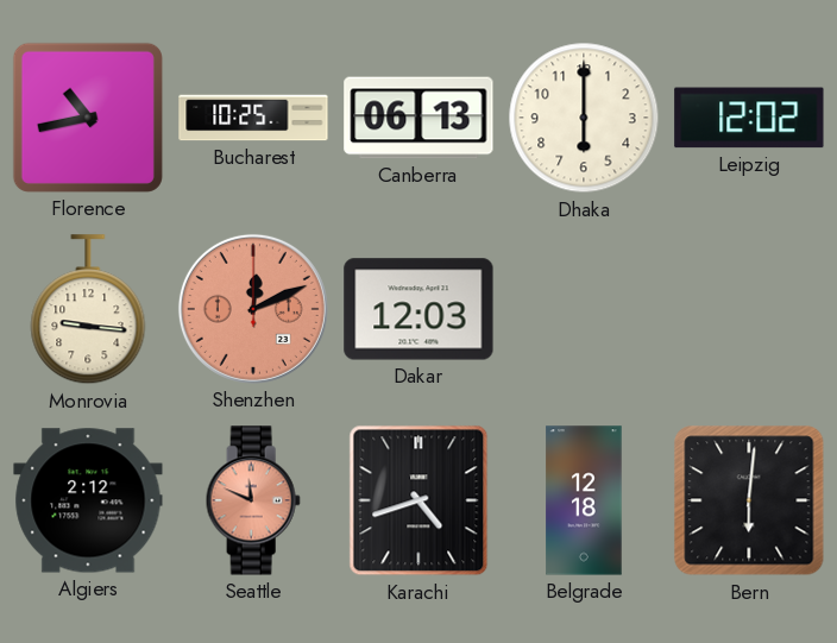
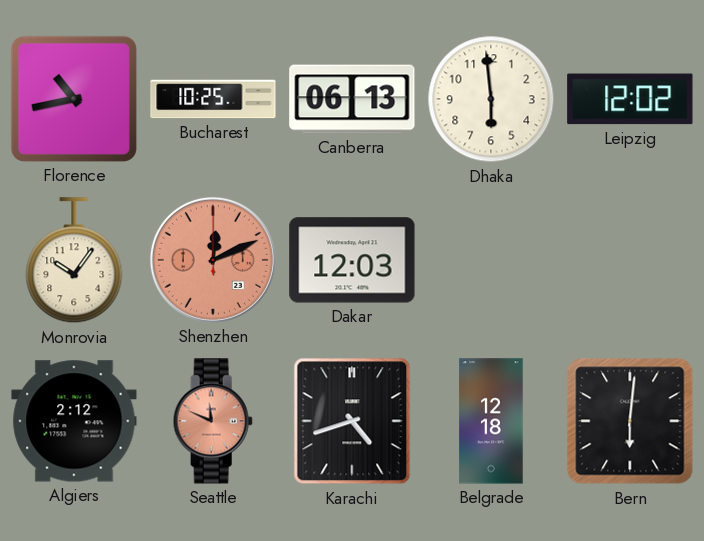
Dhaka: 6:00 -> 5:59
Monrovia: 9:16 -> 10:06
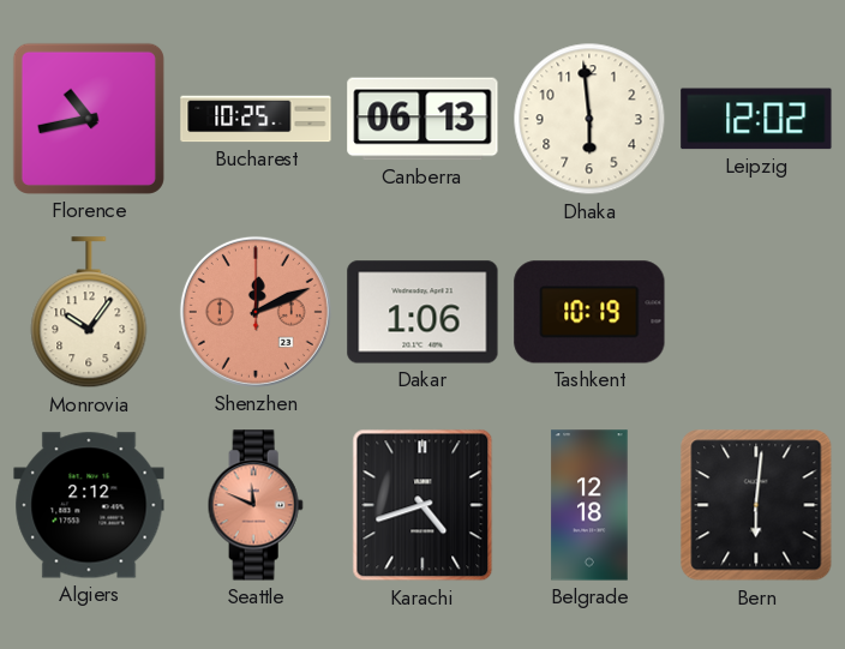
Dakar: 12:03 -> 1:06
Tashkent: none -> 10:19
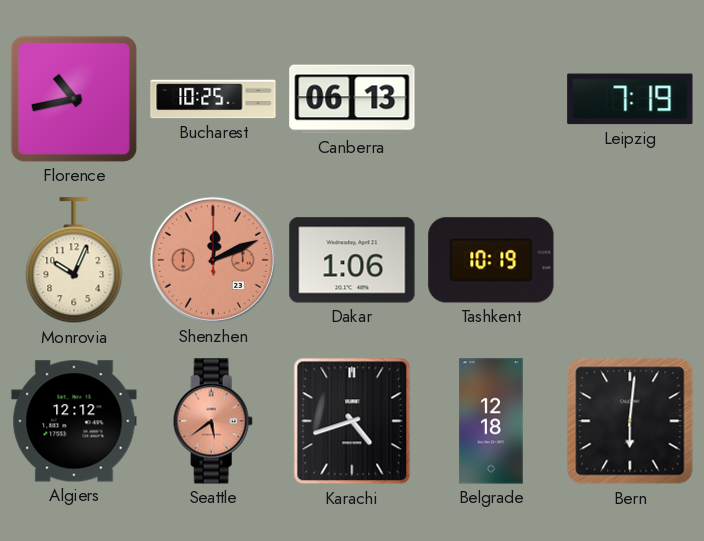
Dhaka: 5:59 -> none
Leipzig: 12:02 -> 7:19
Monrovia: 10:06 -> 10:04
Algiers: 2:12 -> 12:12
Seattle: 11:49 -> 5:39
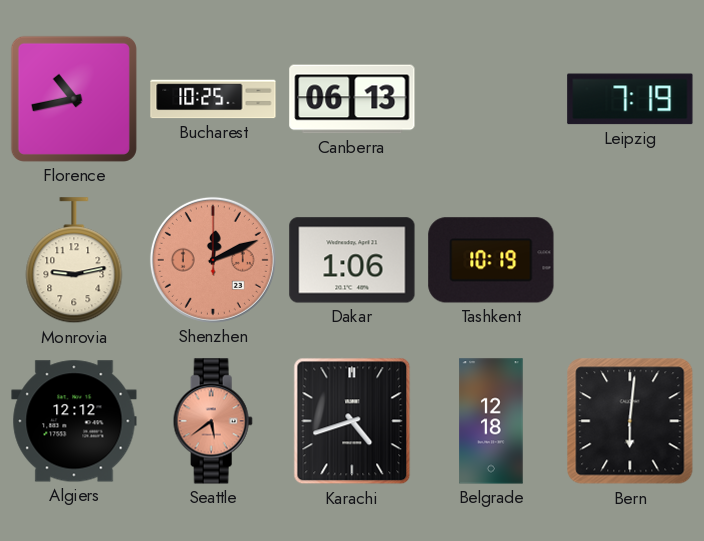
Monrovia: 10:04 -> 9:13
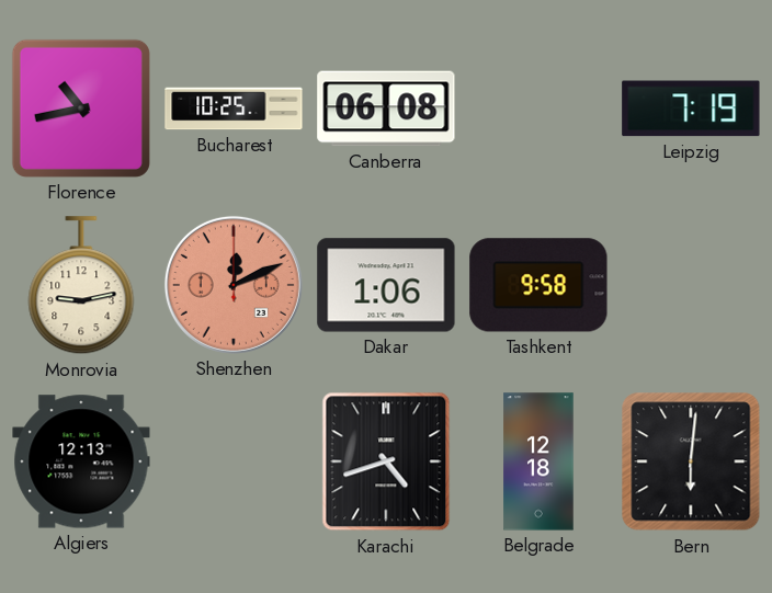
Canberra: 06:13 -> 06:08
Tashkent: 10:19 -> 9:58
Algiers: 12:12 -> 12:13
Seattle: 5:39 -> none
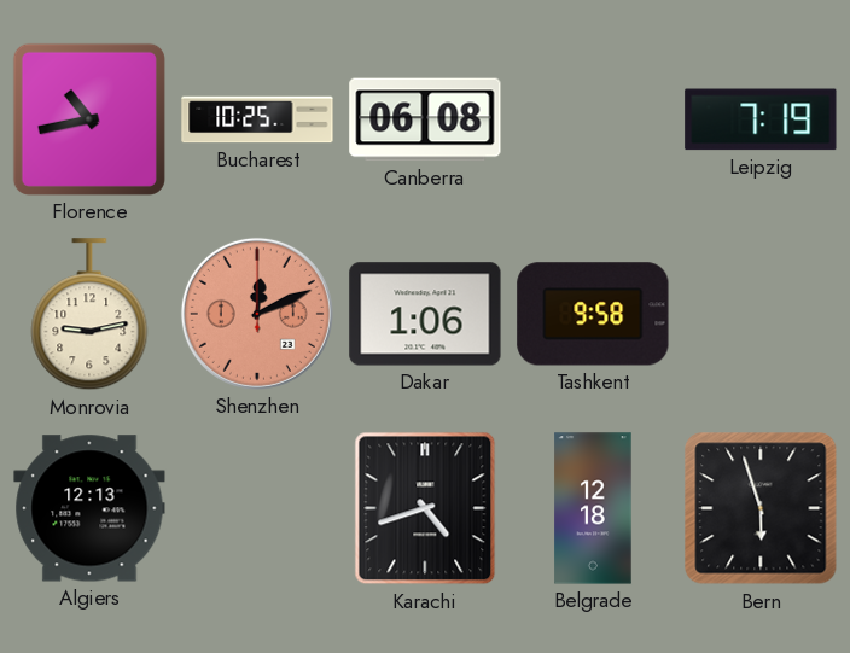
Bern: 6:01 -> 5:57
